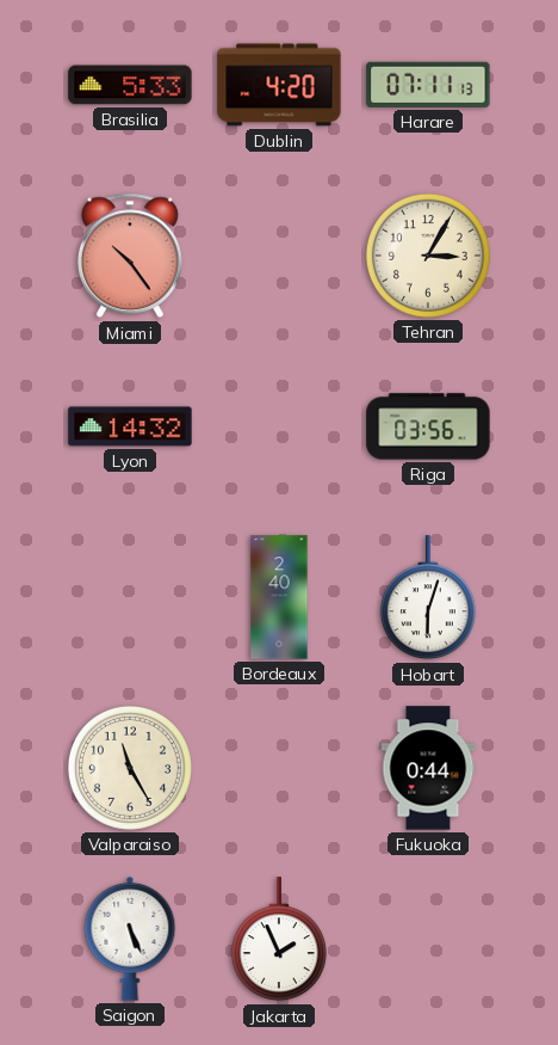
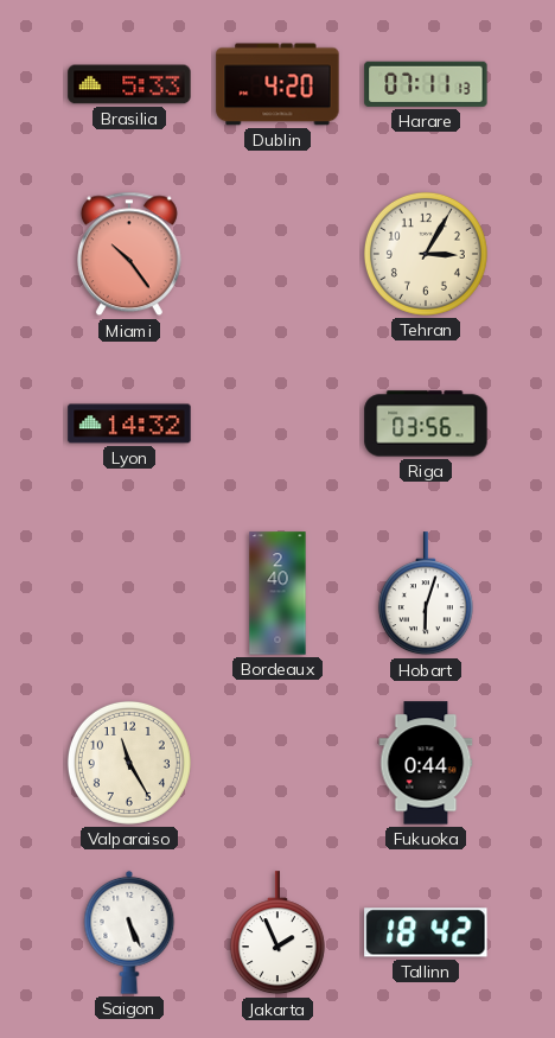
Tallinn: none -> 18:42
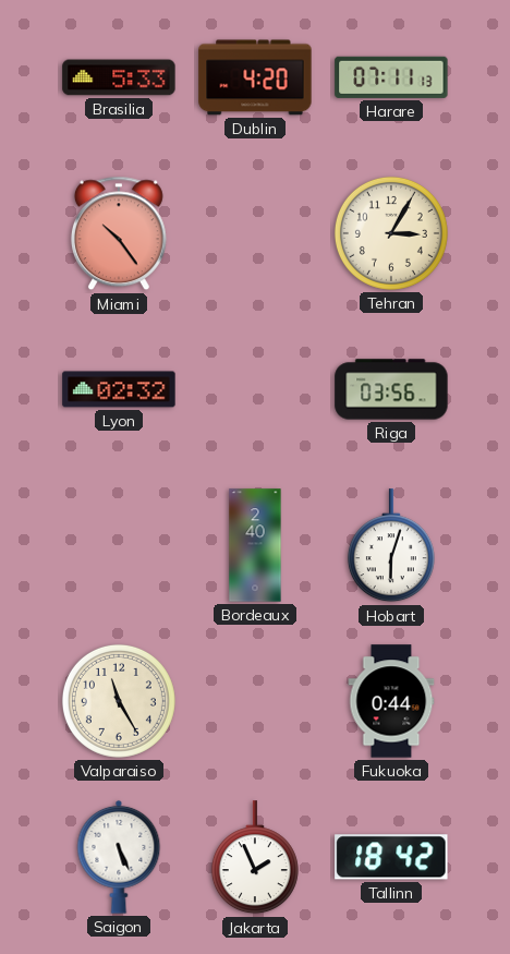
Lyon: 14:32 -> 02:32
